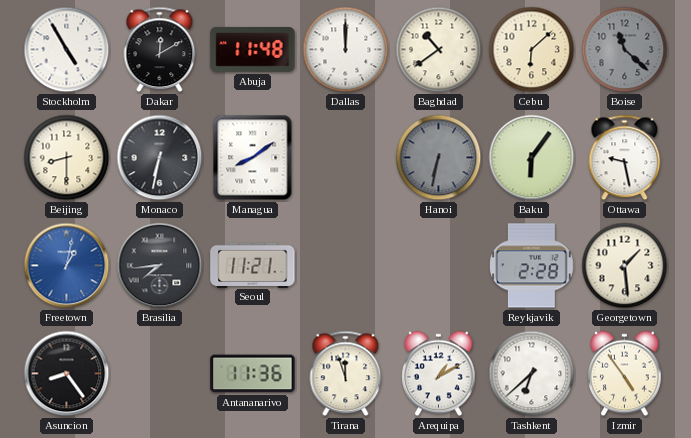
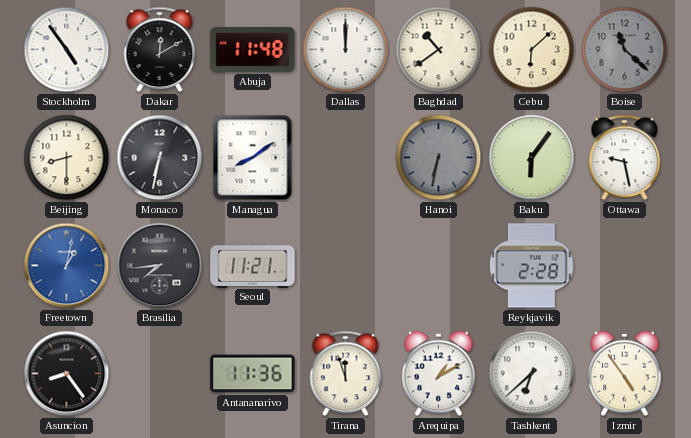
Stockholm: 4:55 -> 4:54
Georgetown: 1:29 -> none
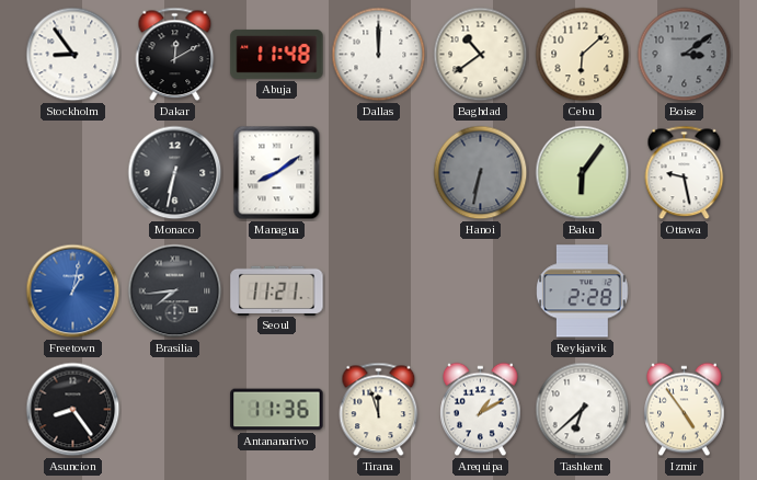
Stockholm: 4:54 -> 8:54
Boise: 11:22 -> 3:09
Beijing: 8:30 -> none
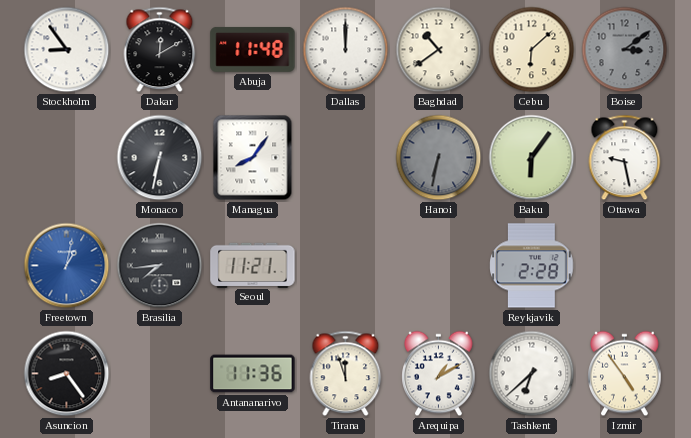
Managua: 8:09 -> 8:06
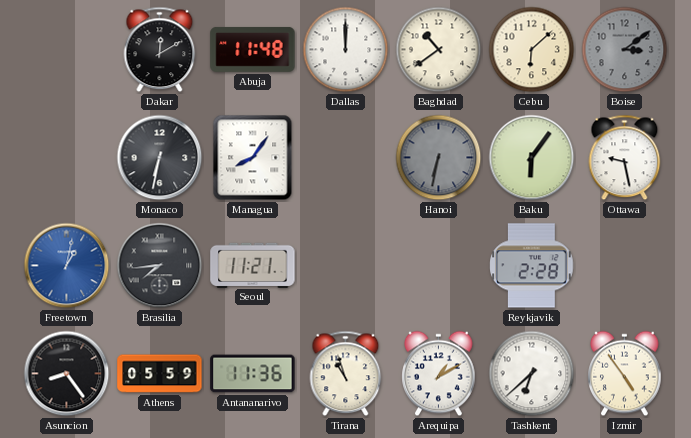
Stockholm: 8:54 -> none
Athens: none -> 05:59
Tirana: 11:57 -> 10:57
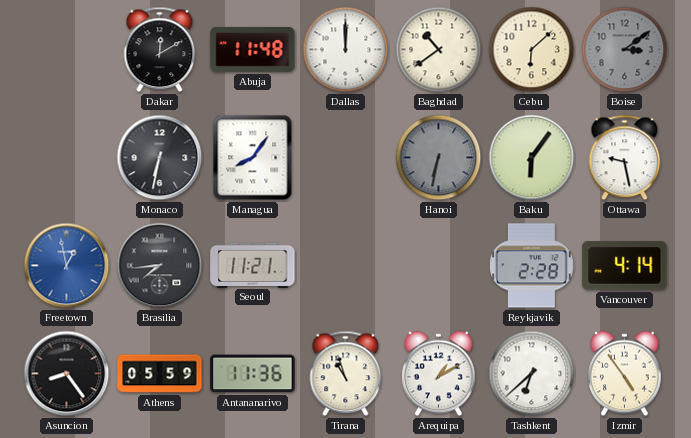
Freetown: 1:02 -> 12:58
Vancouver: none -> 4:14
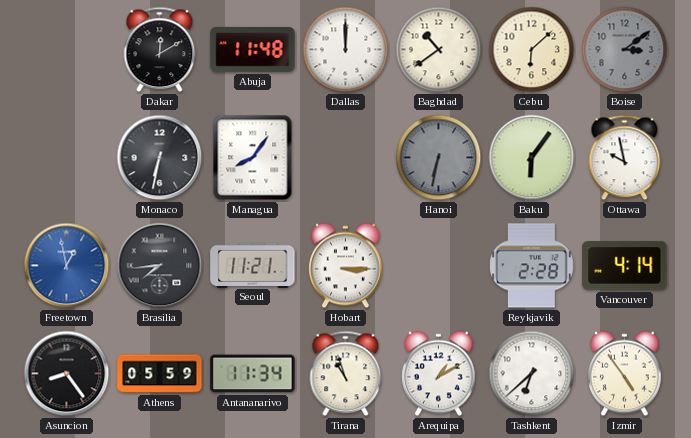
Ottawa: 9:28 -> 9:58
Hobart: none -> 3:15
Antananarivo: 11:36 -> 11:34
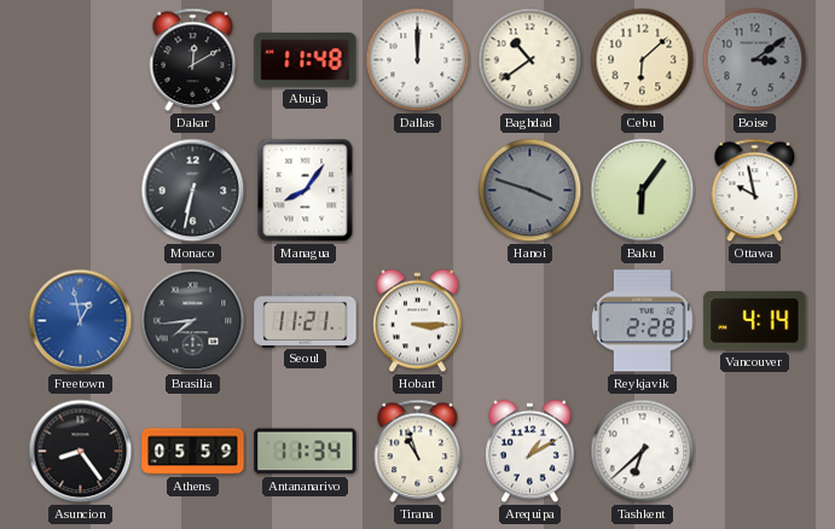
Hanoi: 6:32 -> 3:48
Izmir: 4:54 -> none
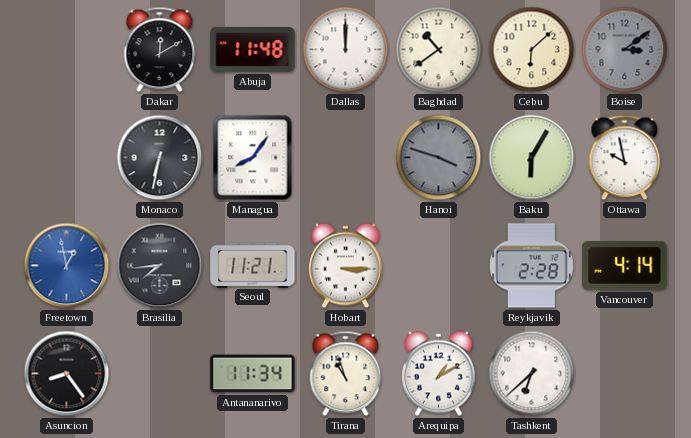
Baku: 6:06 -> 6:05
Athens: 05:59 -> none
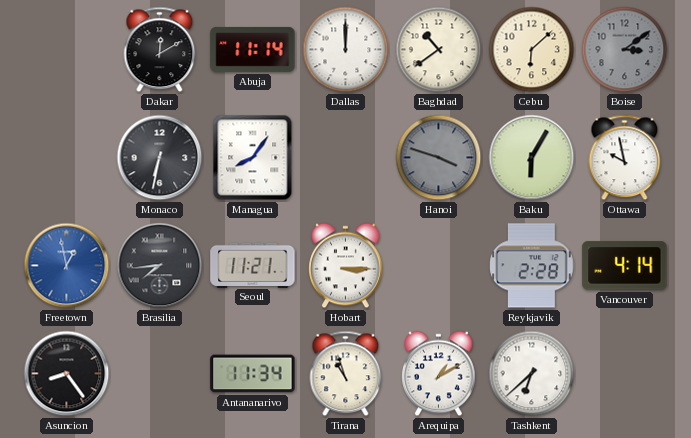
Abuja: 11:48 -> 11:14
